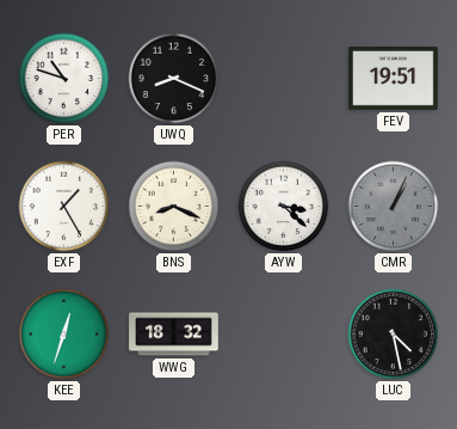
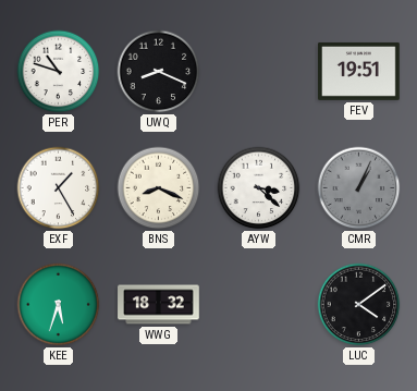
KEE: 12:33 -> 5:33
LUC: 4:28 -> 4:09
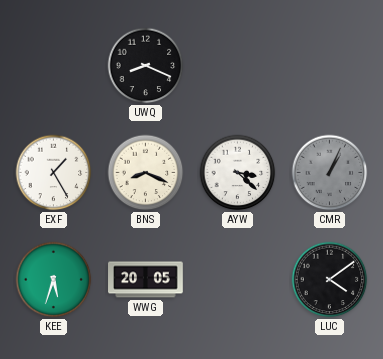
PER: 10:48 -> none
FEV: 19:51 -> none
WWG: 18:32 -> 20:05
